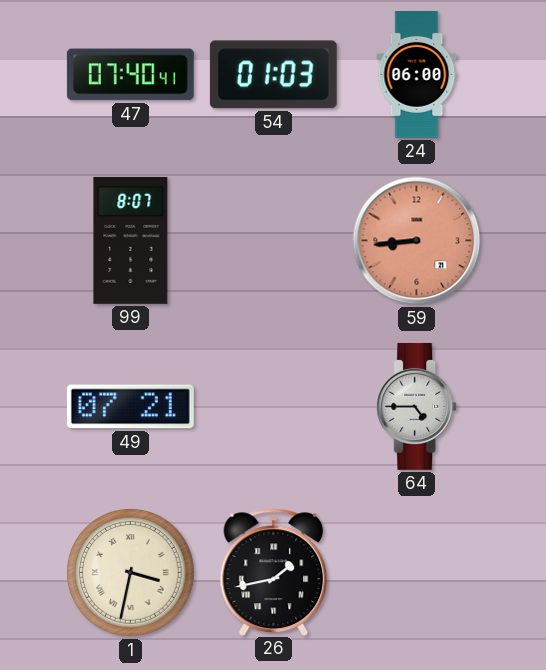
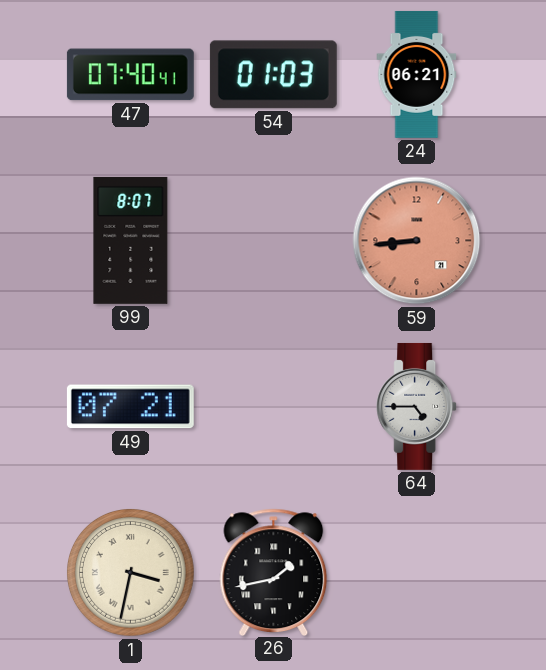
24: 06:00 -> 06:21
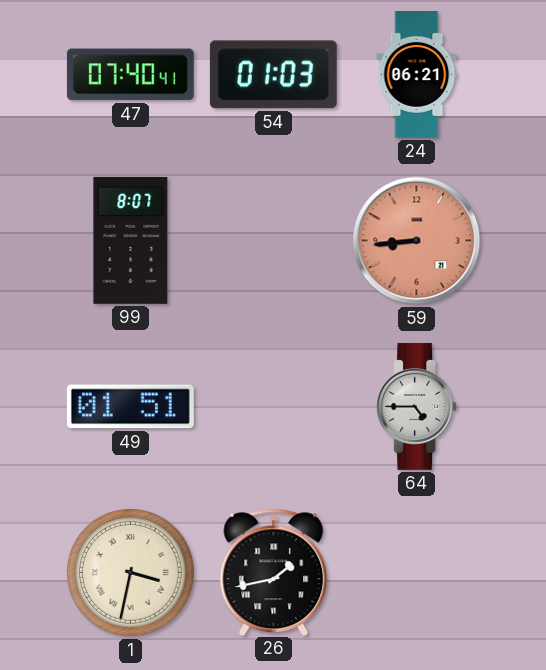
49: 07:21 -> 01:51
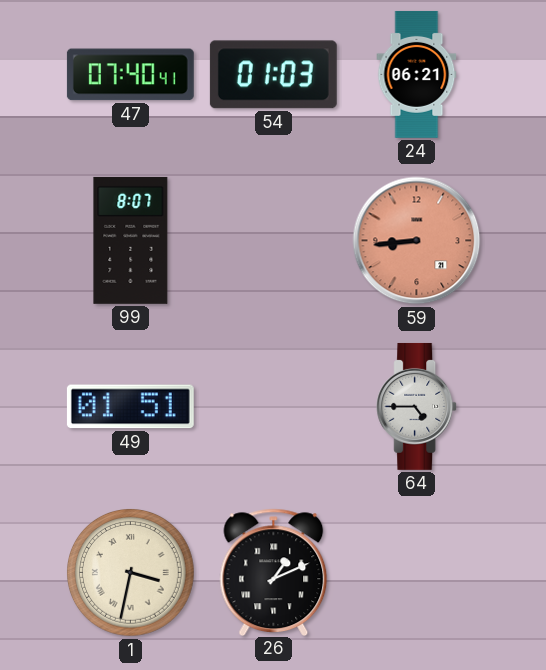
26: 1:43 -> 1:11
